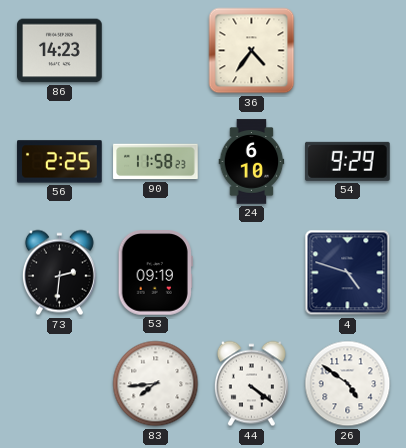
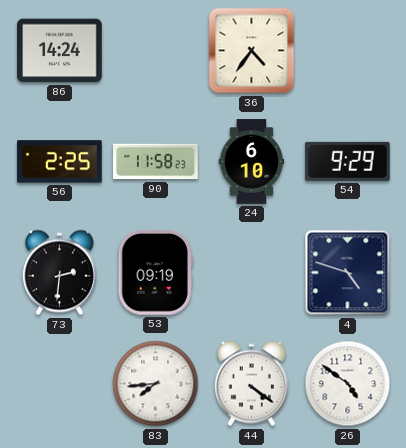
86: 14:23 -> 14:24
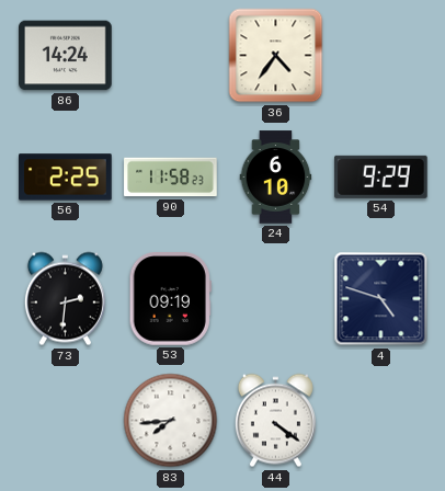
26: 4:51 -> none
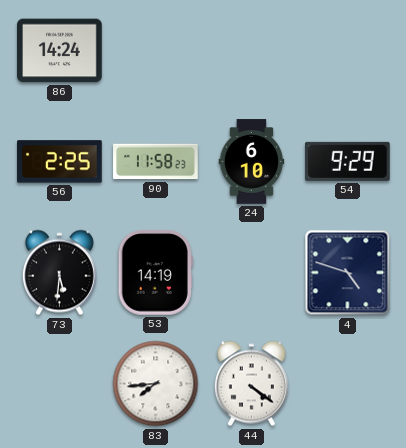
36: 4:36 -> none
73: 2:31 -> 5:31
53: 09:19 -> 14:19
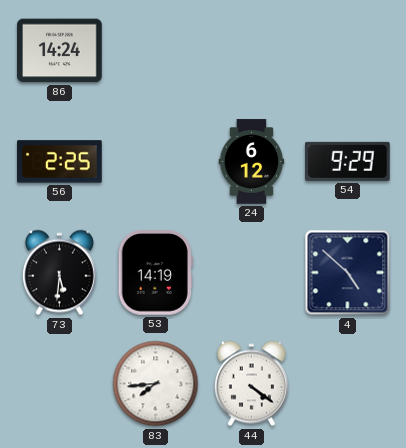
90: 11:58 -> none
24: 6:10 -> 6:12
4: 4:48 -> 4:52
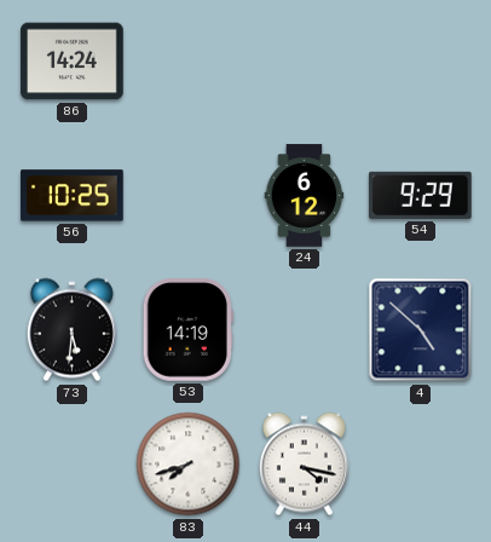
56: 2:25 -> 10:25
83: 7:44 -> 7:42
44: 4:21 -> 4:17
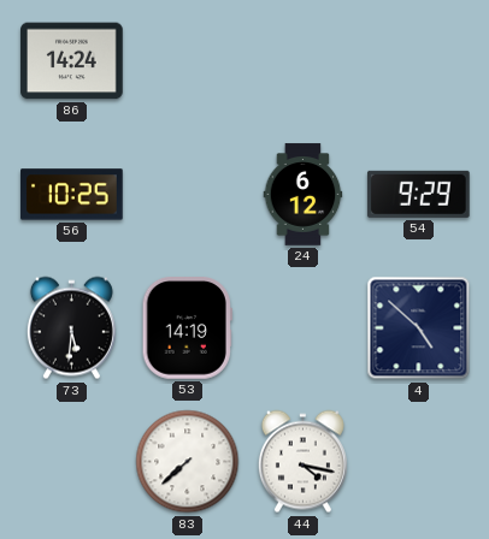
83: 7:42 -> 7:38
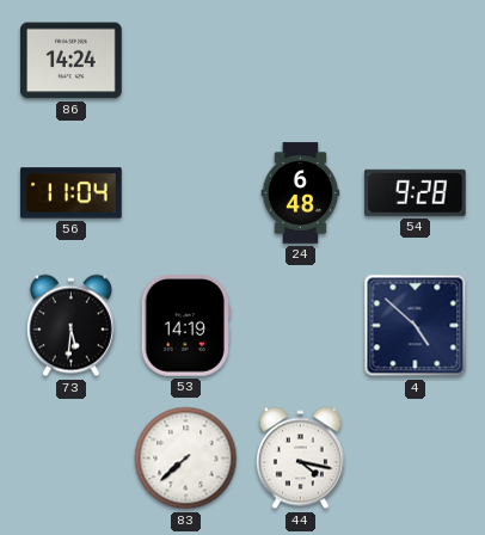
56: 10:25 -> 11:04
24: 6:12 -> 6:48
54: 9:29 -> 9:28
